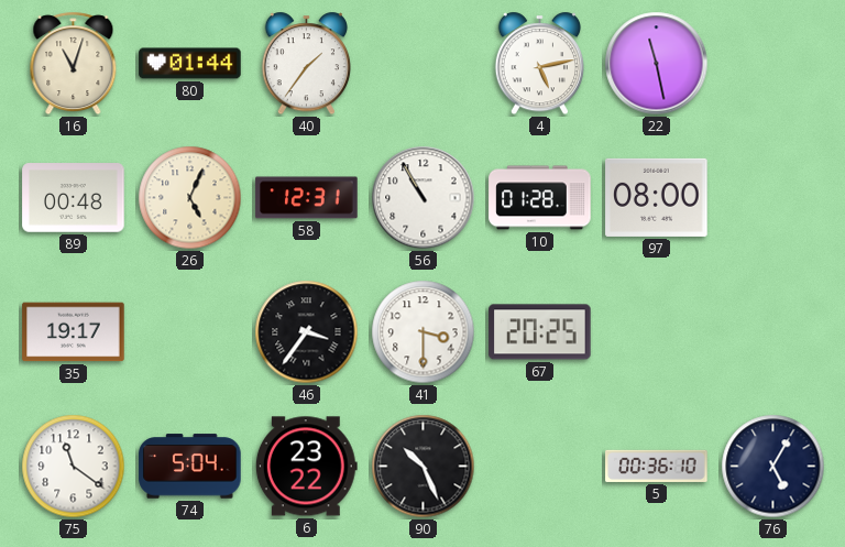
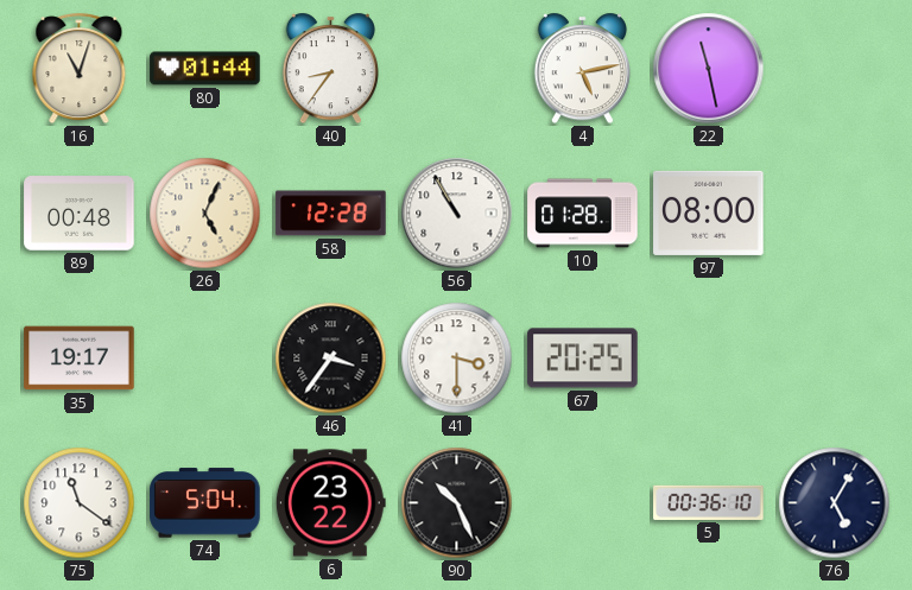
40: 1:36 -> 8:36
58: 12:31 -> 12:28
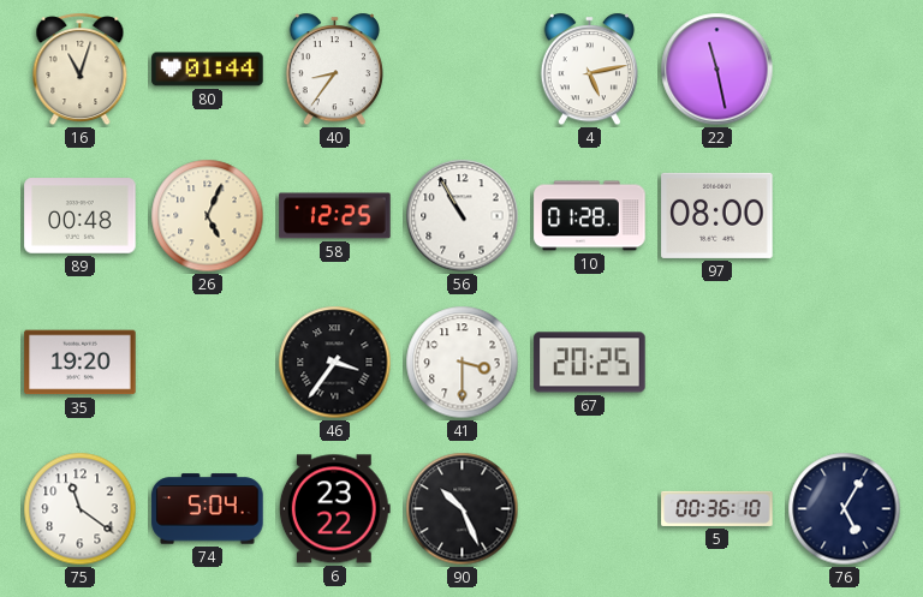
58: 12:28 -> 12:25
35: 19:17 -> 19:20
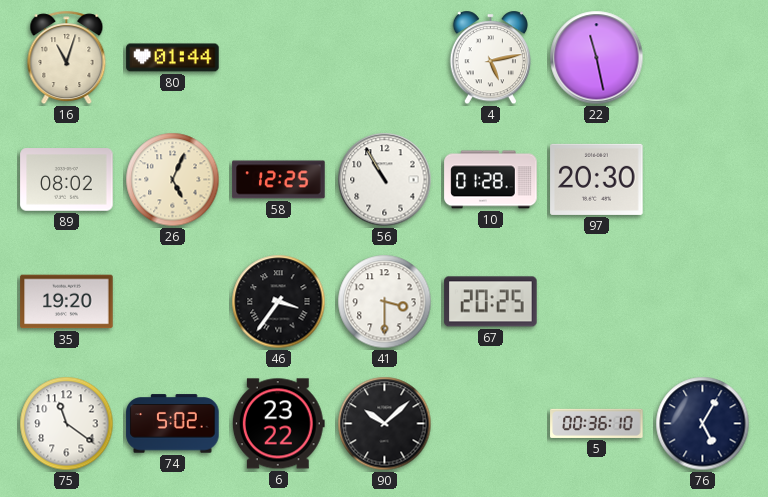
40: 8:36 -> none
89: 00:48 -> 08:02
97: 08:00 -> 20:30
74: 5:04 -> 5:02
90: 10:26 -> 10:08
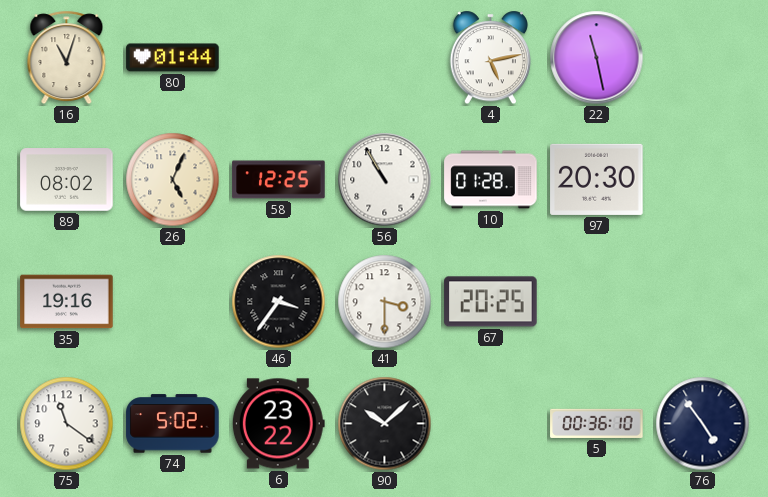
35: 19:20 -> 19:16
76: 5:05 -> 4:54
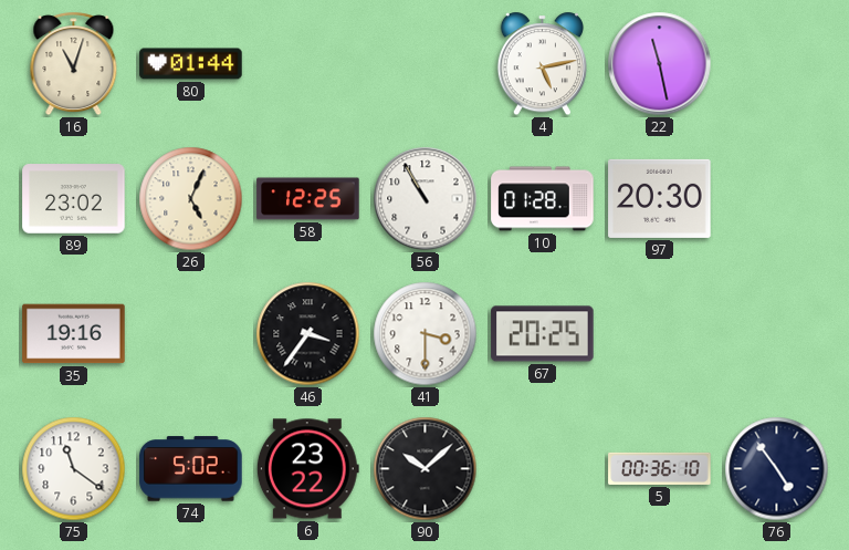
89: 08:02 -> 23:02
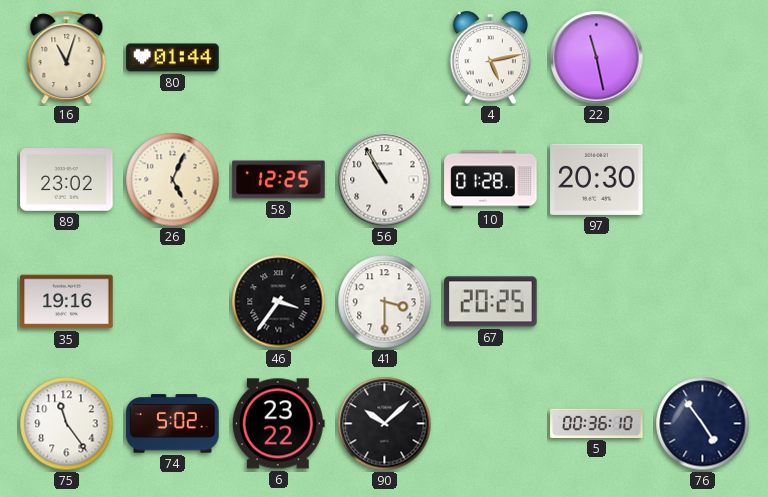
75: 11:21 -> 11:24
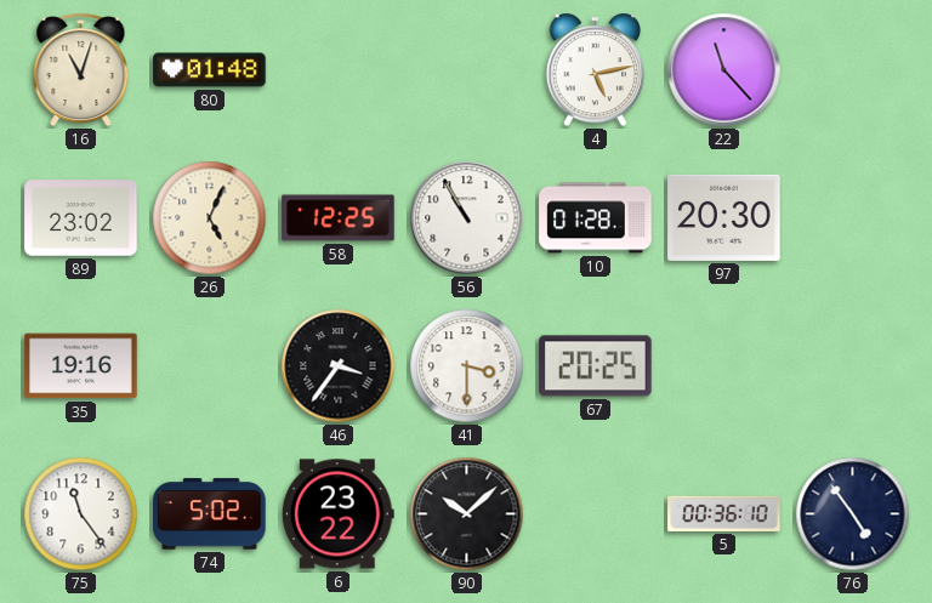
80: 01:44 -> 01:48
22: 11:28 -> 11:23
